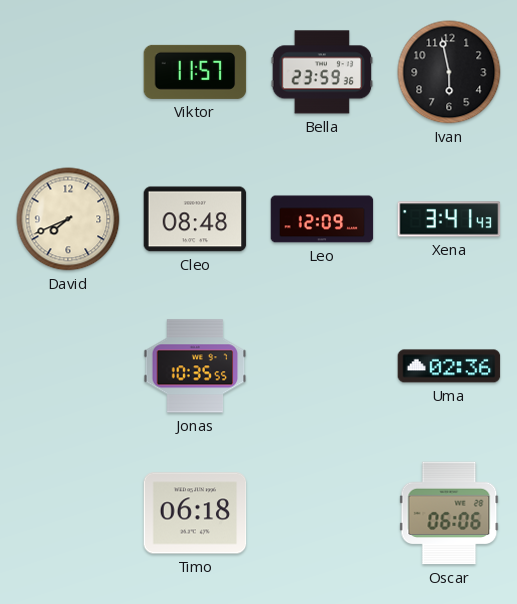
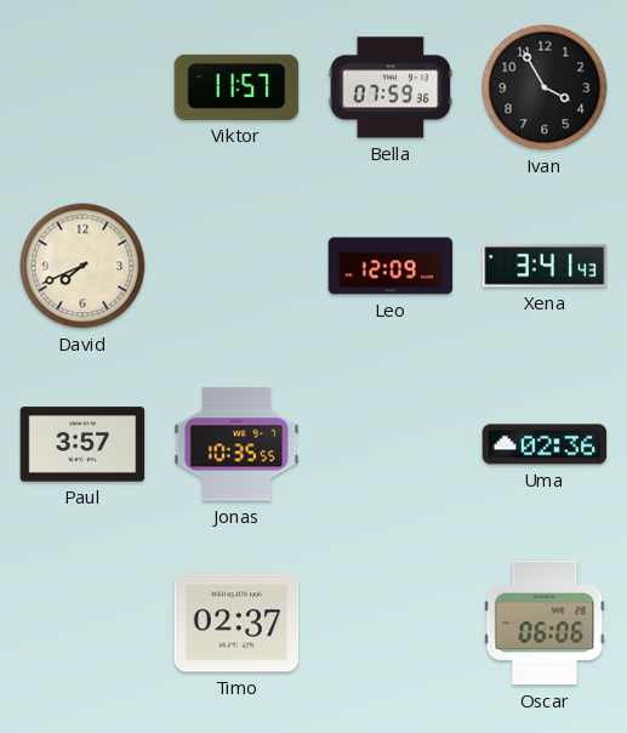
Bella: 23:59 -> 07:59
Ivan: 5:58 -> 3:55
Cleo: 08:48 -> none
Paul: none -> 3:57
Timo: 06:18 -> 02:37
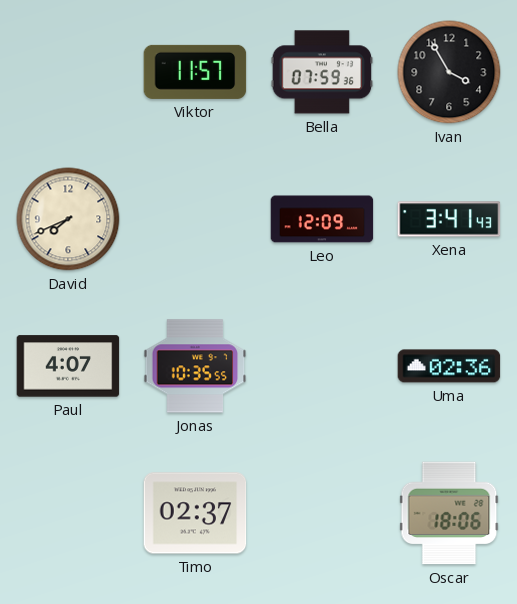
Paul: 3:57 -> 4:07
Oscar: 06:06 -> 18:06
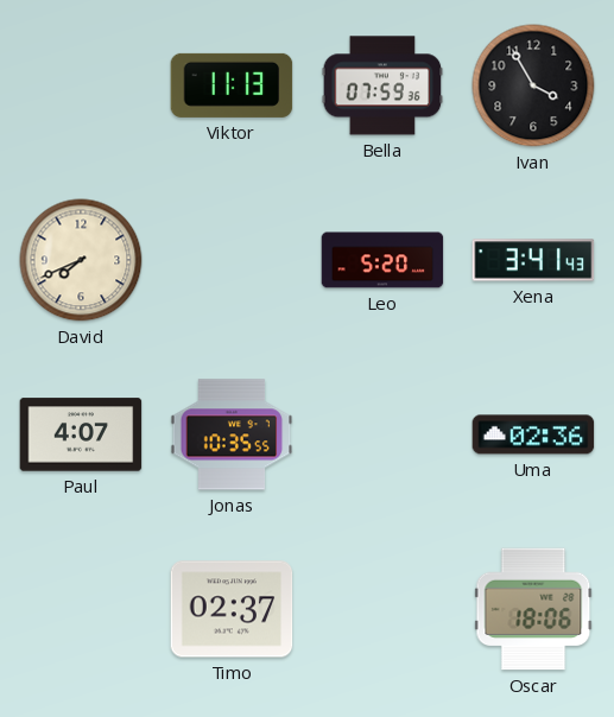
Viktor: 11:57 -> 11:13
Leo: 12:09 -> 5:20
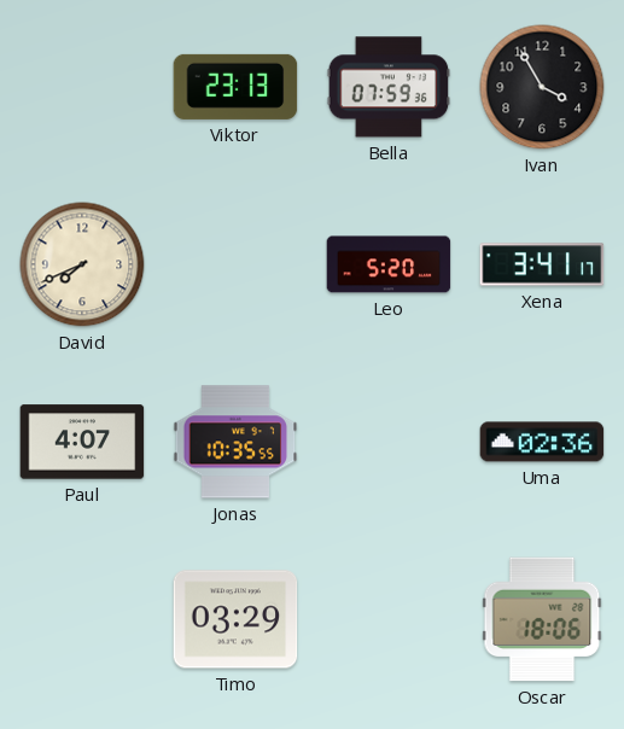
Viktor: 11:13 -> 23:13
Xena: 3:41:43 -> 3:41:17
Timo: 02:37 -> 03:29
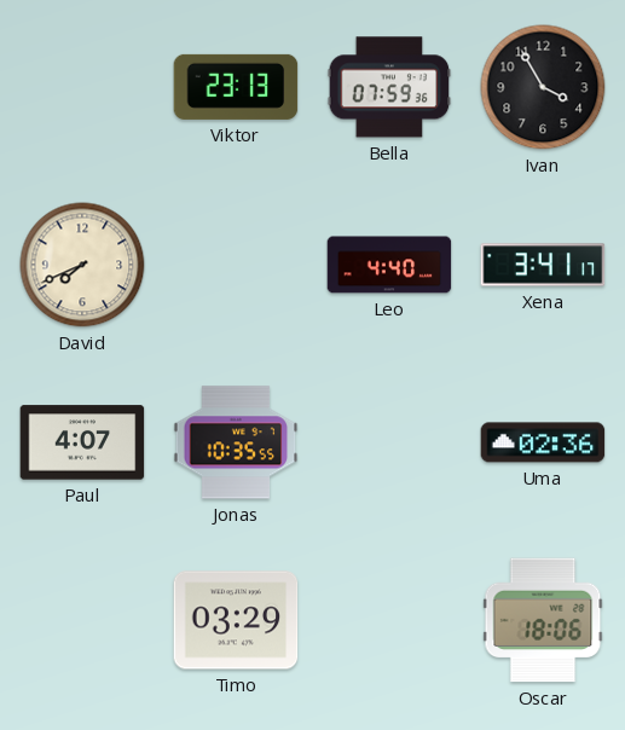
Leo: 5:20 -> 4:40
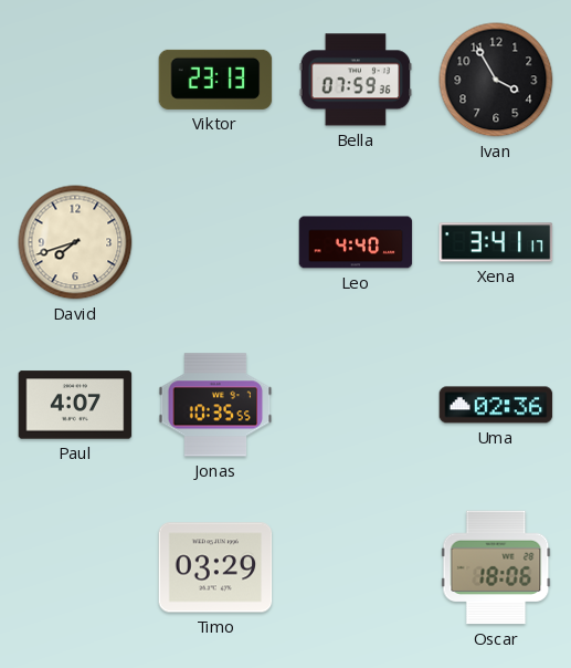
David: 7:41 -> 7:42
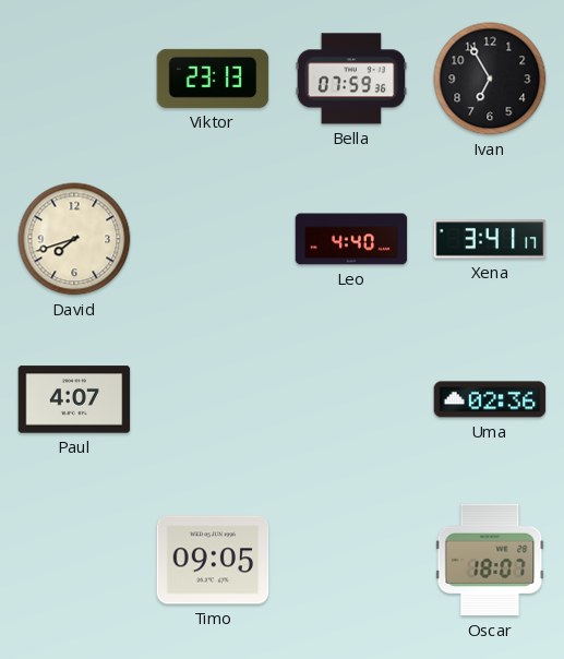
Ivan: 3:55 -> 6:55
Jonas: 10:35 -> none
Timo: 03:29 -> 09:05
Oscar: 18:06 -> 18:07
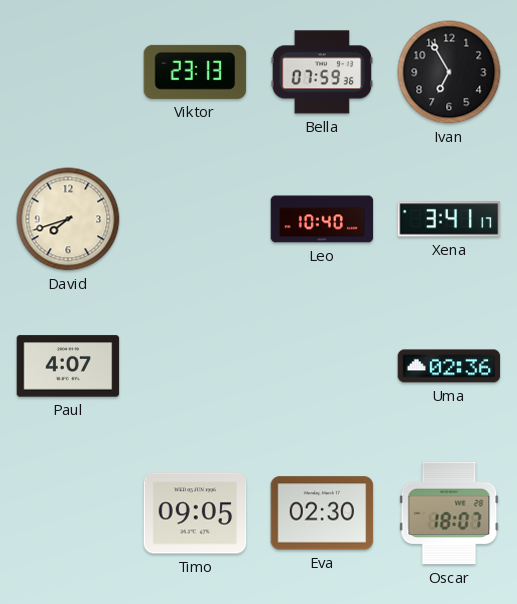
Leo: 4:40 -> 10:40
Eva: none -> 02:30
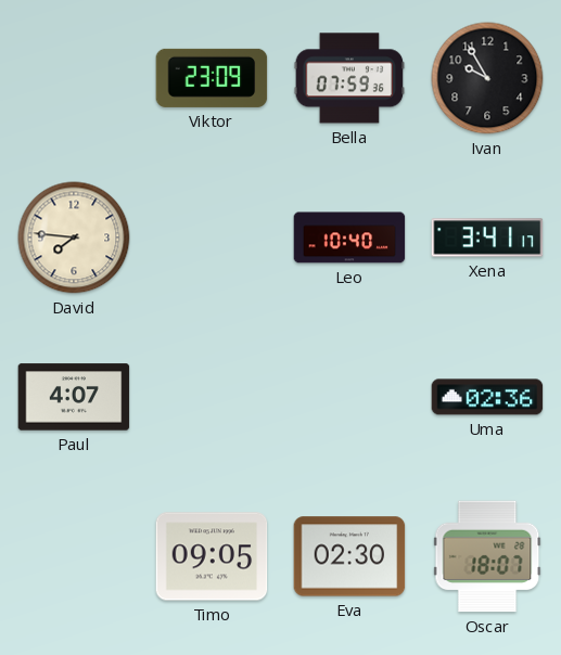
Viktor: 23:13 -> 23:09
Ivan: 6:55 -> 9:55
David: 7:42 -> 7:46
